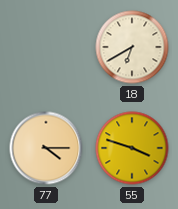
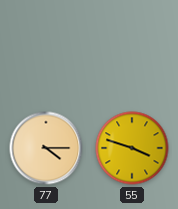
18: 6:40 -> none
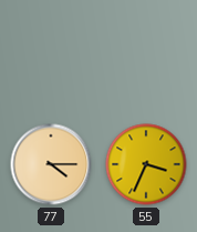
55: 3:48 -> 3:34
